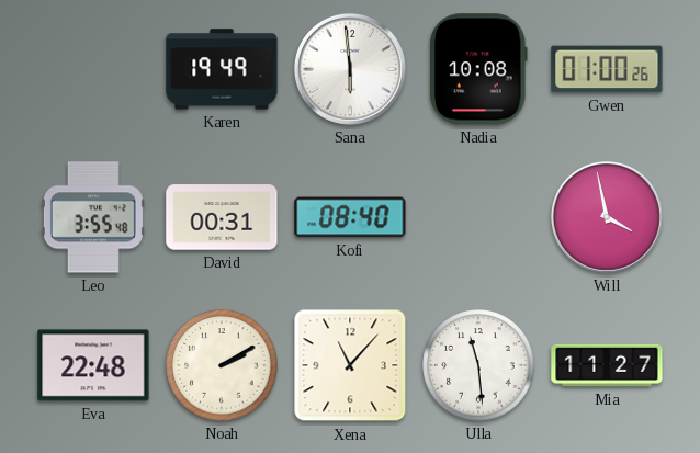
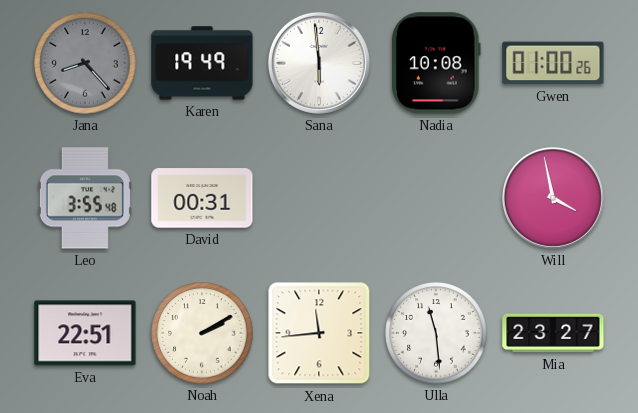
Jana: none -> 8:23
Kofi: 08:40 -> none
Eva: 22:48 -> 22:51
Xena: 11:07 -> 11:44
Mia: 11:27 -> 23:27
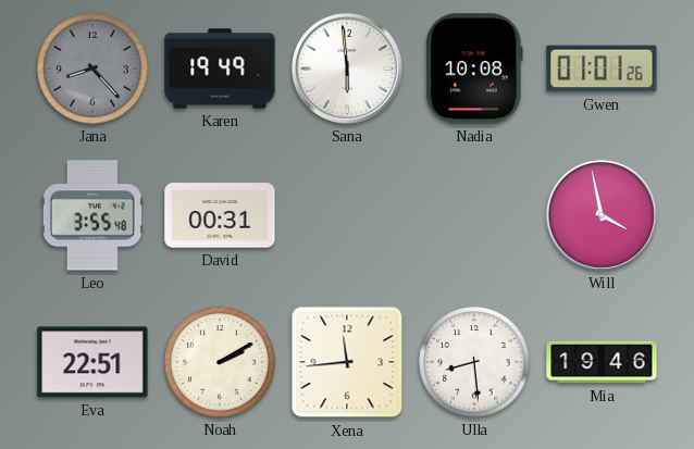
Gwen: 01:00 -> 01:01
Ulla: 11:29 -> 8:29
Mia: 23:27 -> 19:46
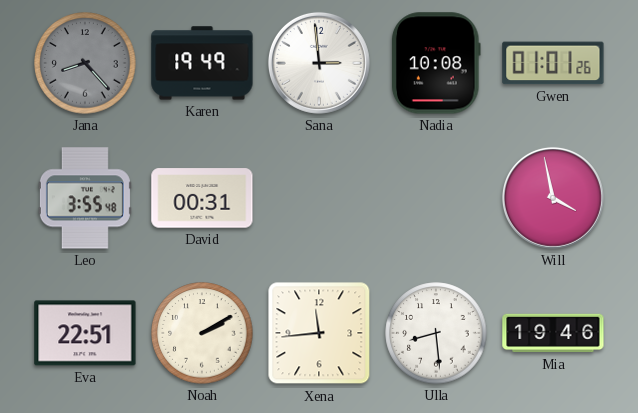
Sana: 5:59 -> 2:59
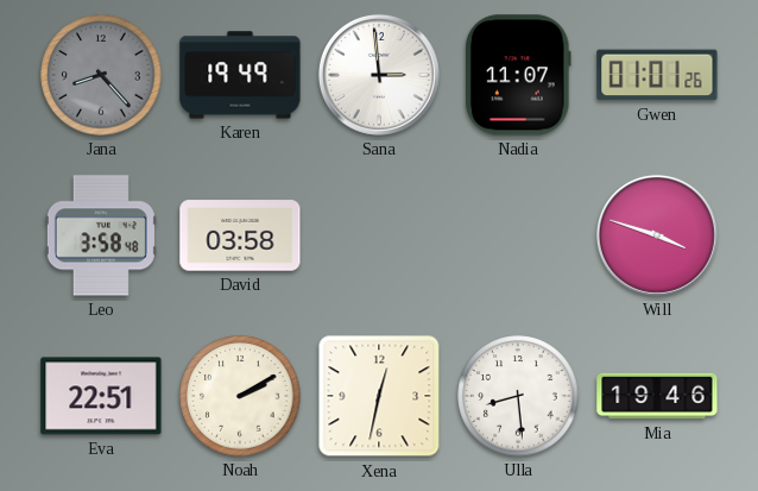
Nadia: 10:08 -> 11:07
Leo: 3:55 -> 3:58
David: 00:31 -> 03:58
Will: 3:58 -> 3:48
Xena: 11:44 -> 12:32
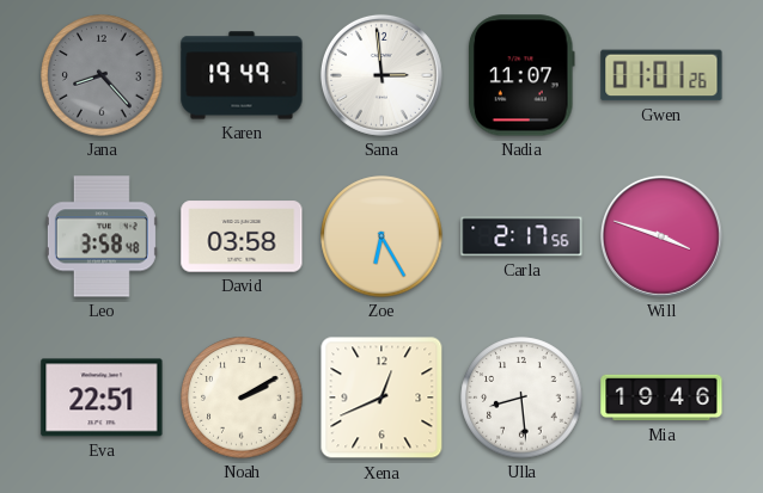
Zoe: none -> 6:25
Carla: none -> 2:17
Xena: 12:32 -> 12:41
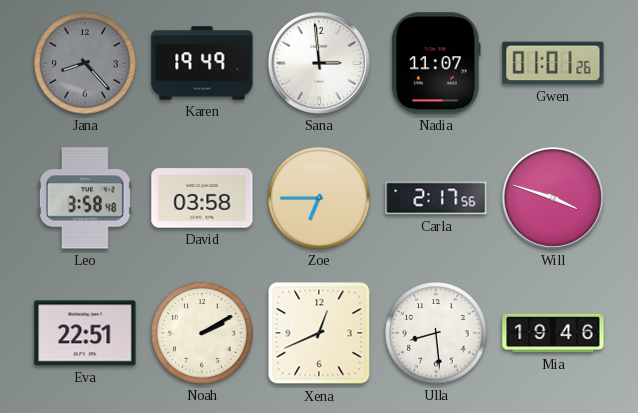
Zoe: 6:25 -> 6:45
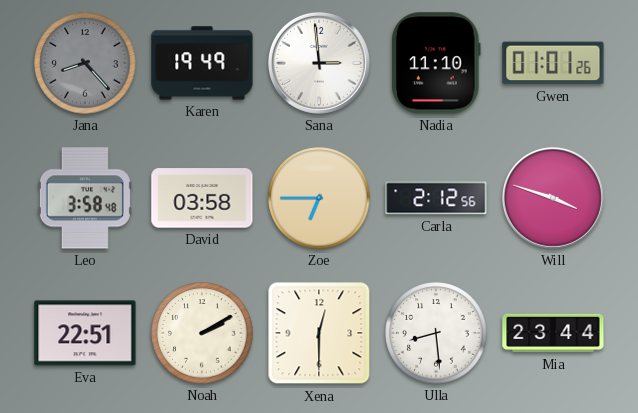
Nadia: 11:07 -> 11:10
Carla: 2:17 -> 2:12
Xena: 12:41 -> 12:30
Mia: 19:46 -> 23:44
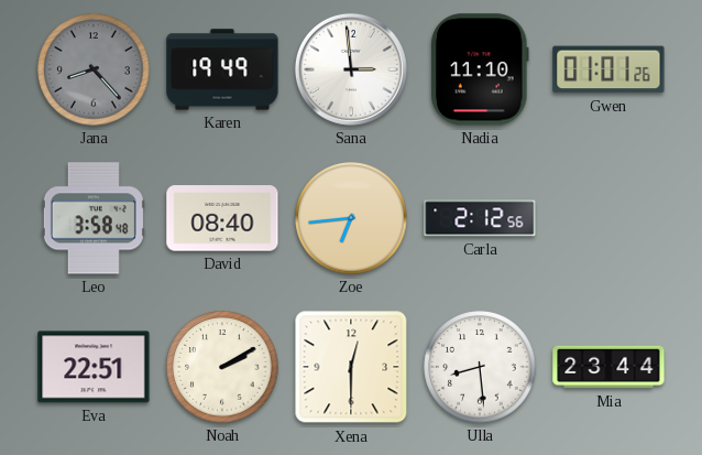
David: 03:58 -> 08:40
Zoe: 6:45 -> 6:44
Will: 3:48 -> none
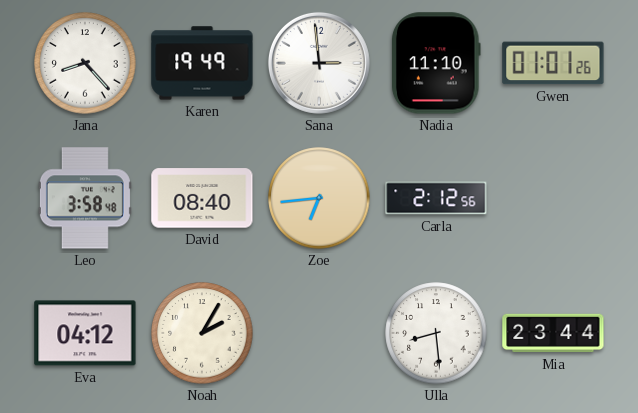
Jana dial: grey -> white
Eva: 22:51 -> 04:12
Noah: 2:10 -> 2:05
Xena: 12:30 -> none
